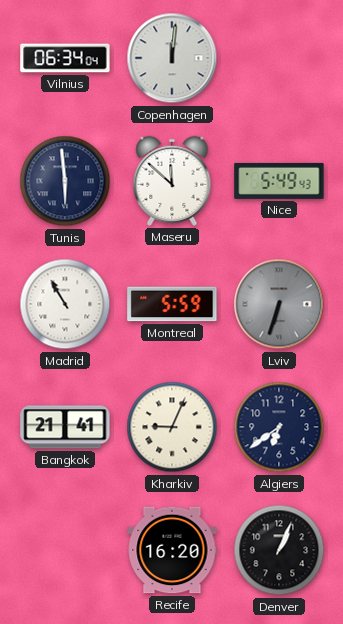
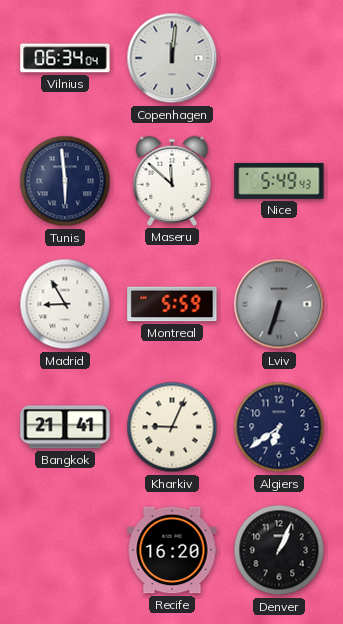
Madrid: 10:55 -> 8:55
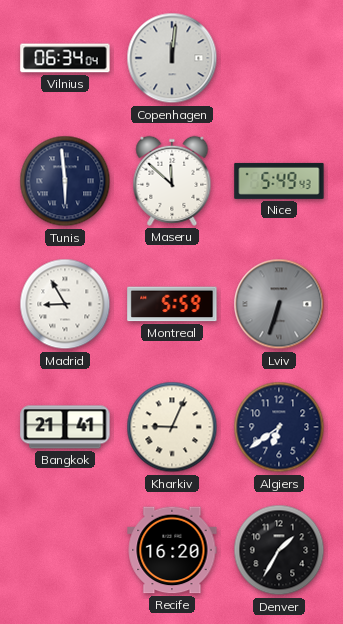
Denver: 1:04 -> 1:35
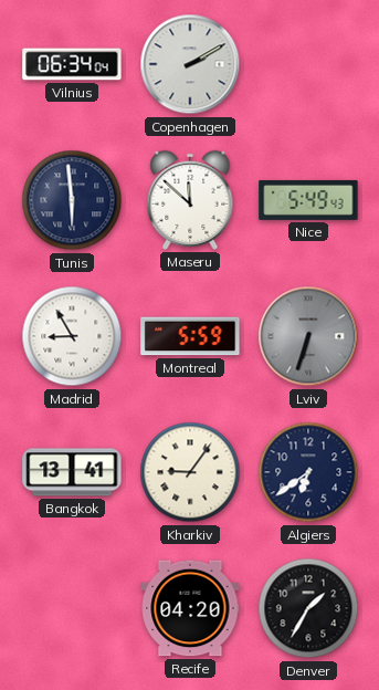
Copenhagen: 12:01 -> 2:10
Bangkok: 21:41 -> 13:41
Kharkiv: 9:04 -> 9:06
Recife: 16:20 -> 04:20
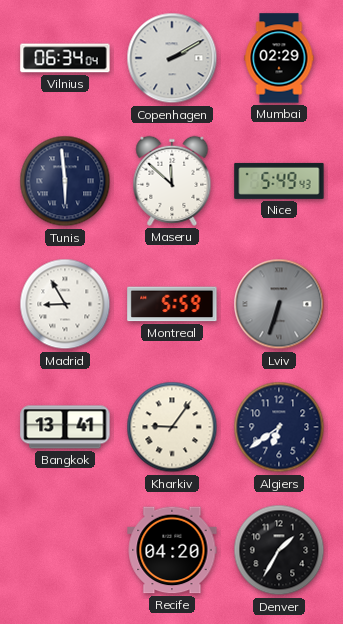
Mumbai: none -> 02:29
